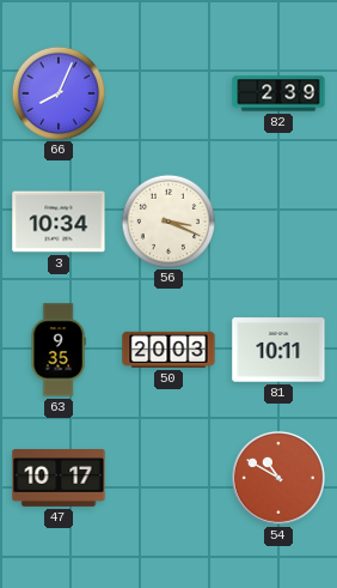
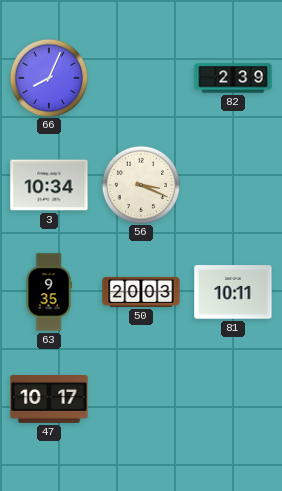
54: 10:50 -> none
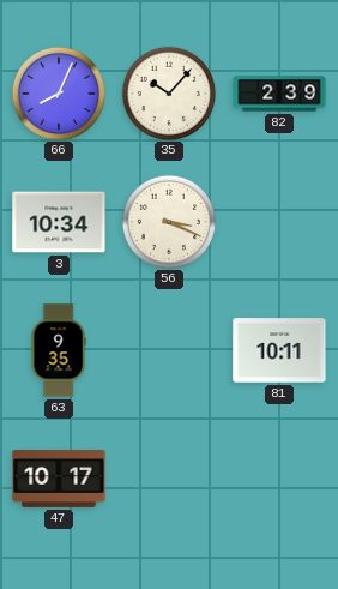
35: none -> 10:07
50: 20:03 -> none
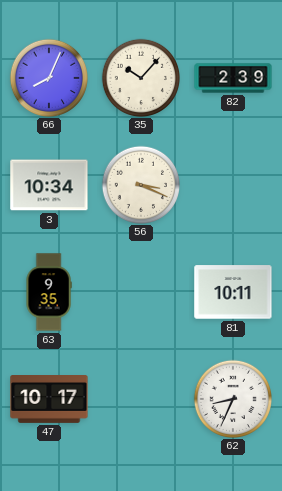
62: none -> 8:34
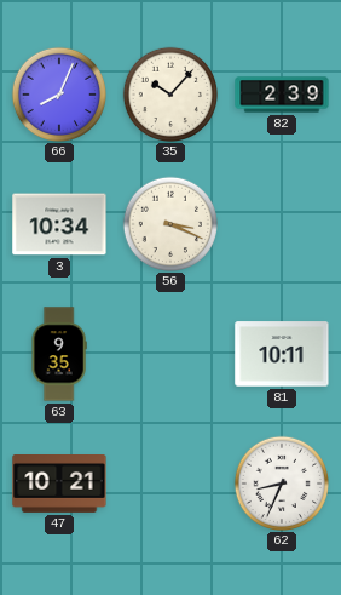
47: 10:17 -> 10:21
